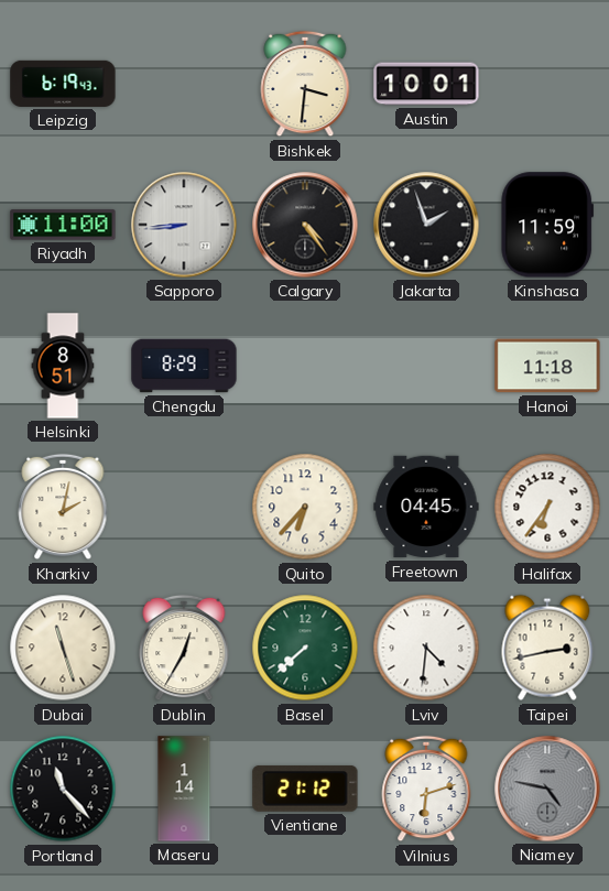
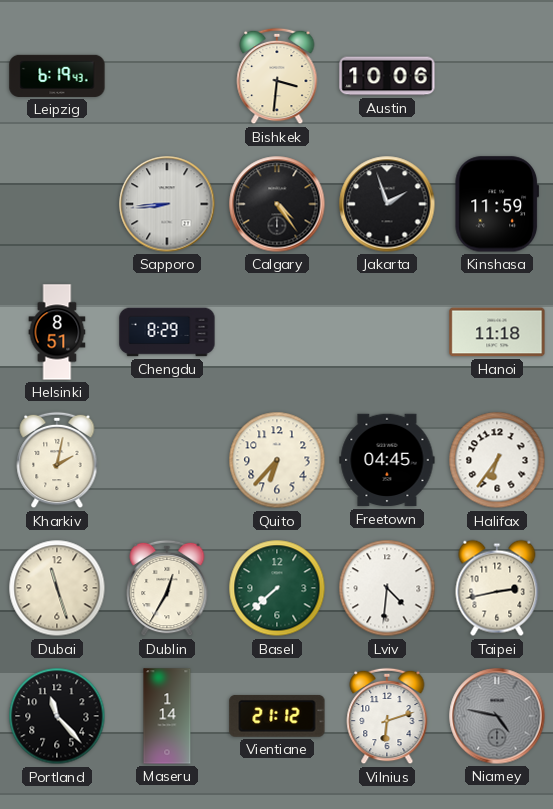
Austin: 10:01 -> 10:06
Riyadh: 11:00 -> none
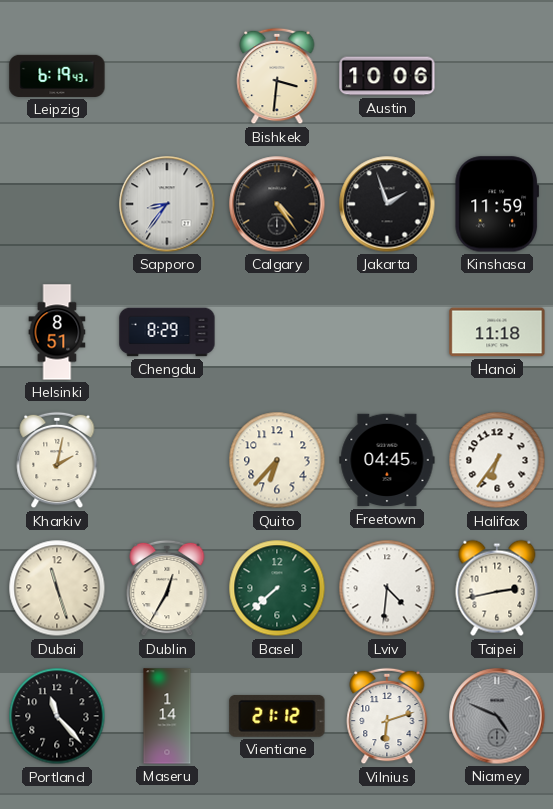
Sapporo: 8:44 -> 8:36
Niamey: 4:47 -> 4:49
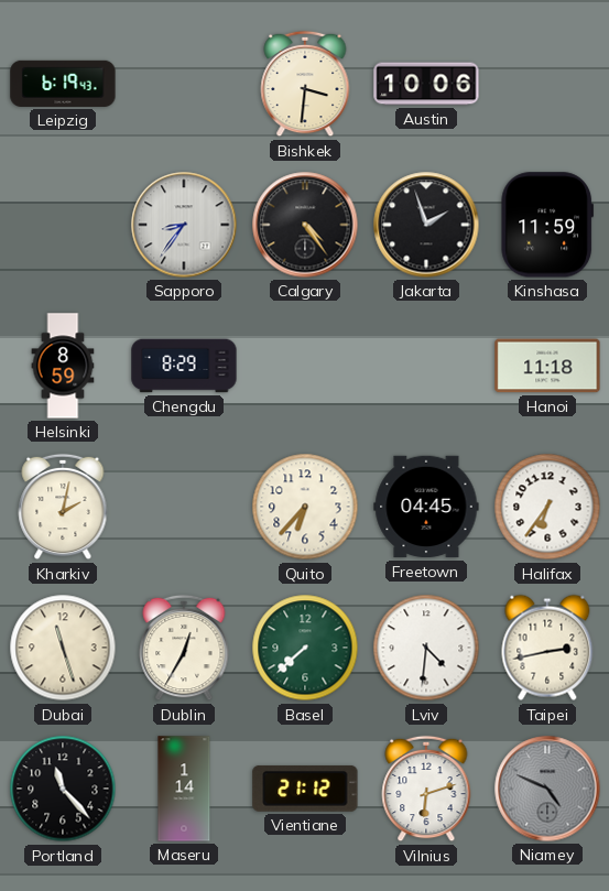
Helsinki: 8:51 -> 8:59
